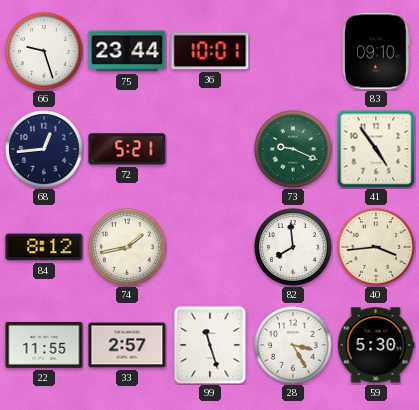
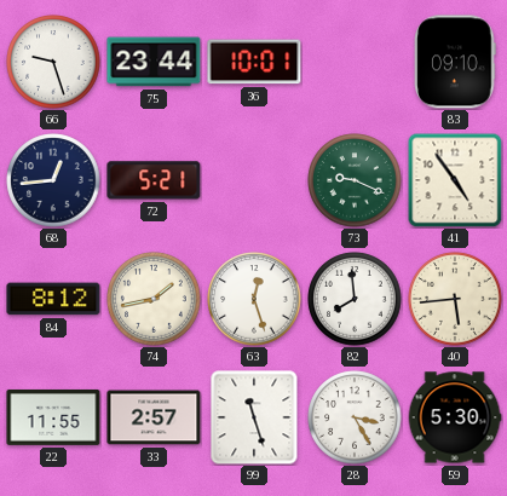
63: none -> 12:27
40: 3:44 -> 5:44
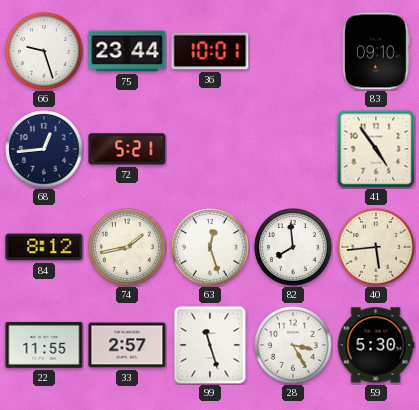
73: 9:19 -> none
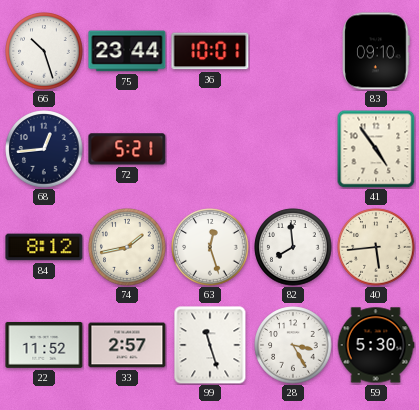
66: 9:27 -> 10:27
22: 11:55 -> 11:52
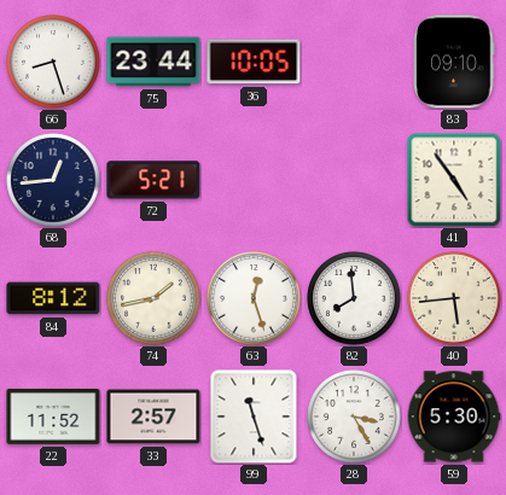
66: 10:27 -> 8:27
36: 10:01 -> 10:05
